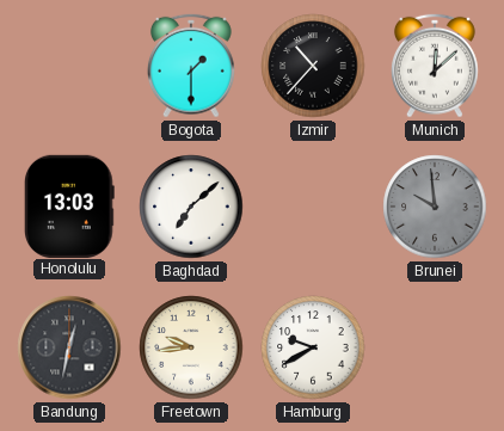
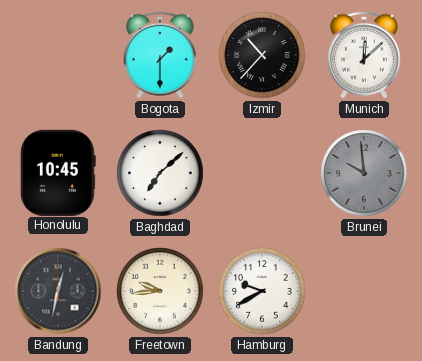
Honolulu: 13:03 -> 10:45
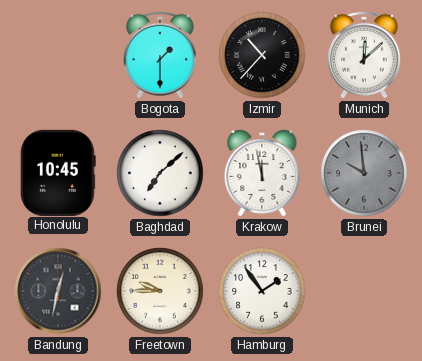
Krakow: none -> 11:58
Freetown: 9:44 -> 9:45
Hamburg: 9:40 -> 1:54
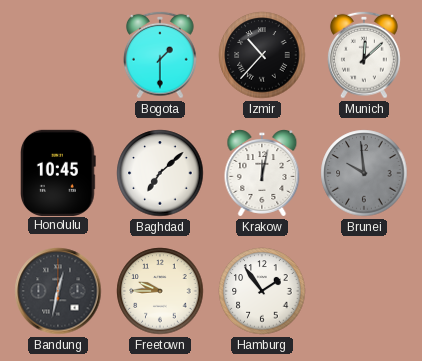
Krakow: 11:58 -> 12:02
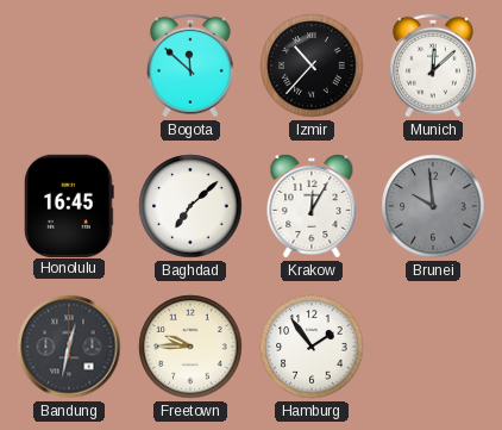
Bogota: 1:30 -> 11:52
Honolulu: 10:45 -> 16:45
Krakow: 12:02 -> 12:05
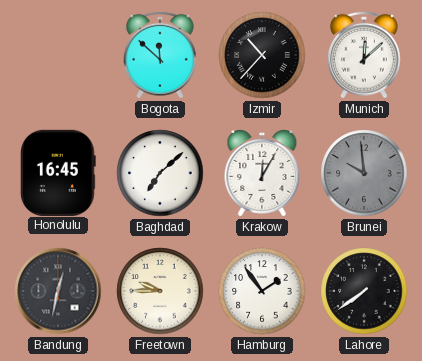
Lahore: none -> 7:39
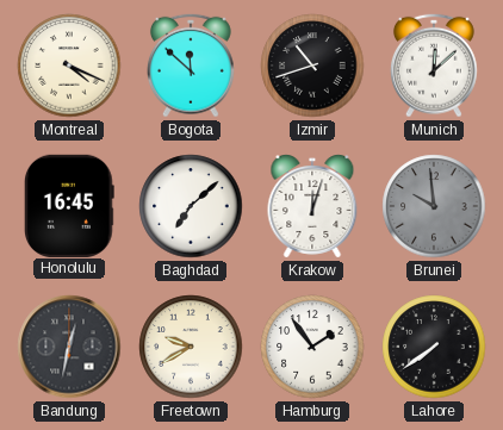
Montreal: none -> 4:19
Izmir: 10:37 -> 10:42
Krakow: 12:05 -> 12:03
Freetown: 9:45 -> 9:40
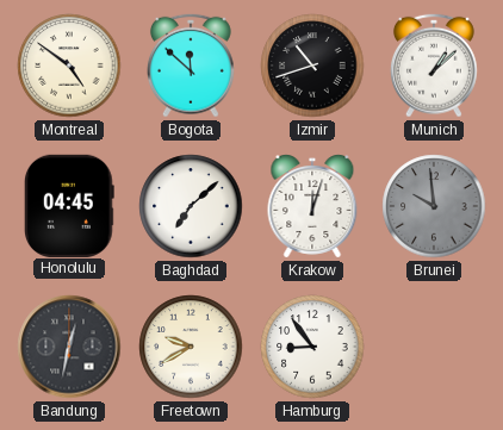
Montreal: 4:19 -> 4:51
Munich: 12:08 -> 1:08
Honolulu: 16:45 -> 04:45
Hamburg: 1:54 -> 8:54
Lahore: 7:39 -> none
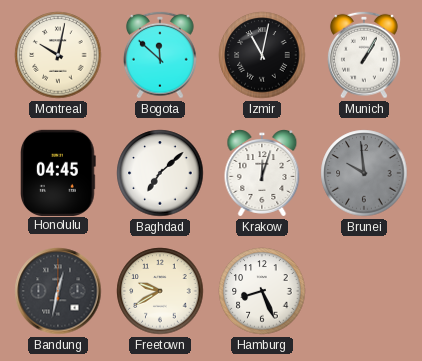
Montreal: 4:51 -> 10:02
Izmir: 10:42 -> 11:02
Munich: 1:08 -> 1:05
Hamburg: 8:54 -> 8:26
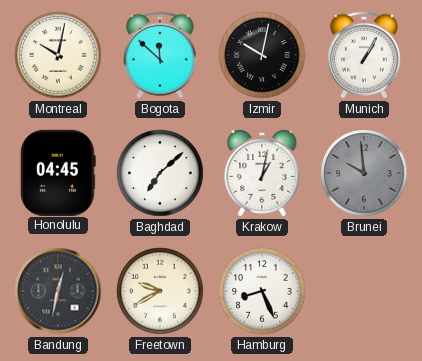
Izmir: 11:02 -> 10:02
Krakow: 12:03 -> 1:02
